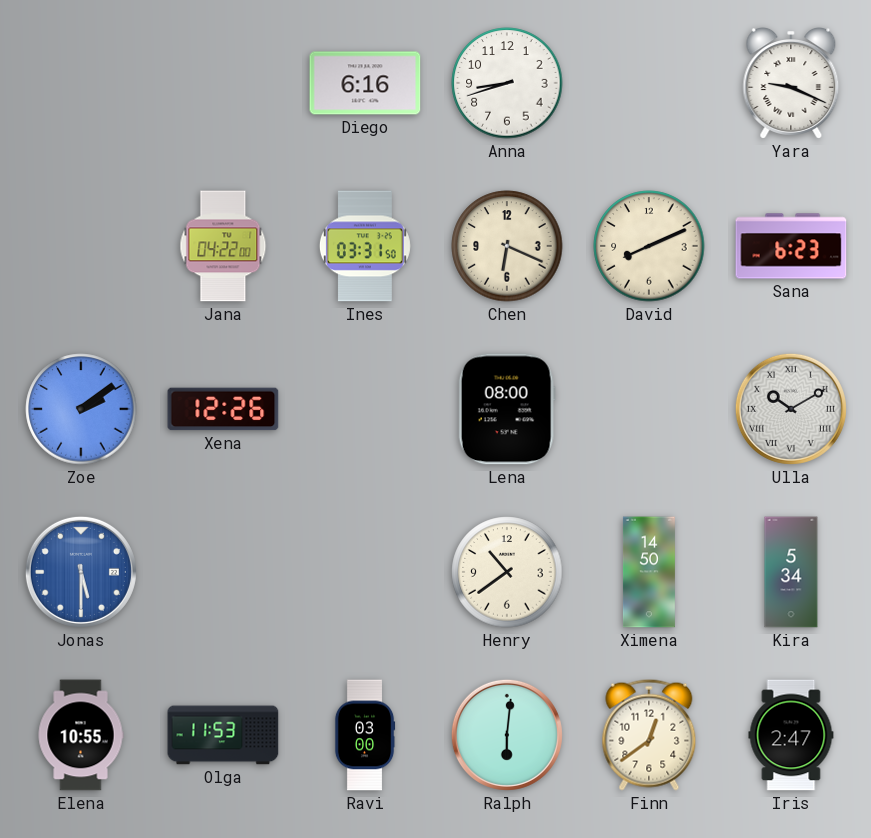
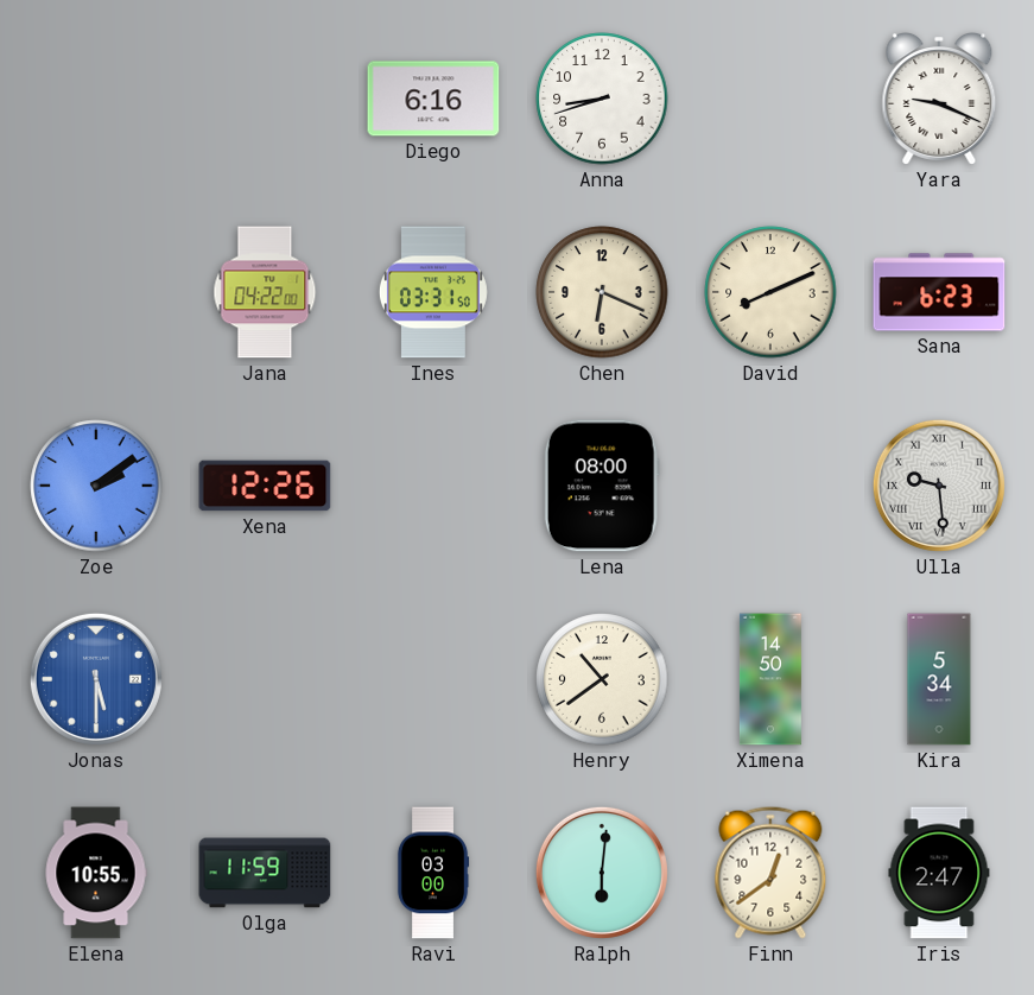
Ulla: 10:10 -> 9:29
Olga: 11:53 -> 11:59
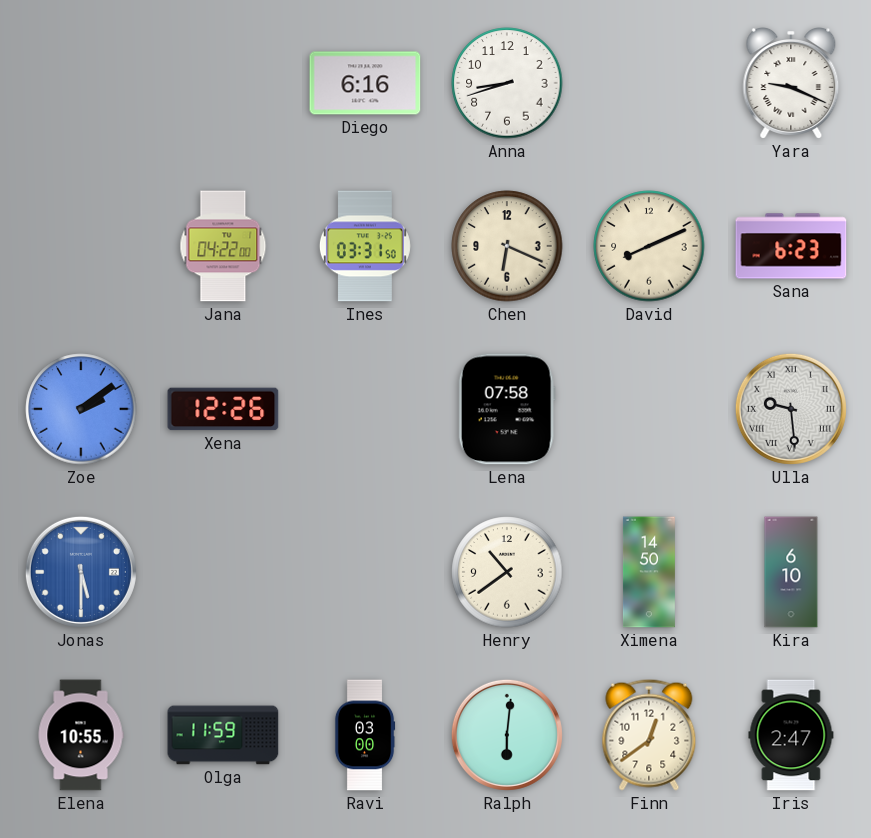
Lena: 08:00 -> 07:58
Kira: 5:34 -> 6:10
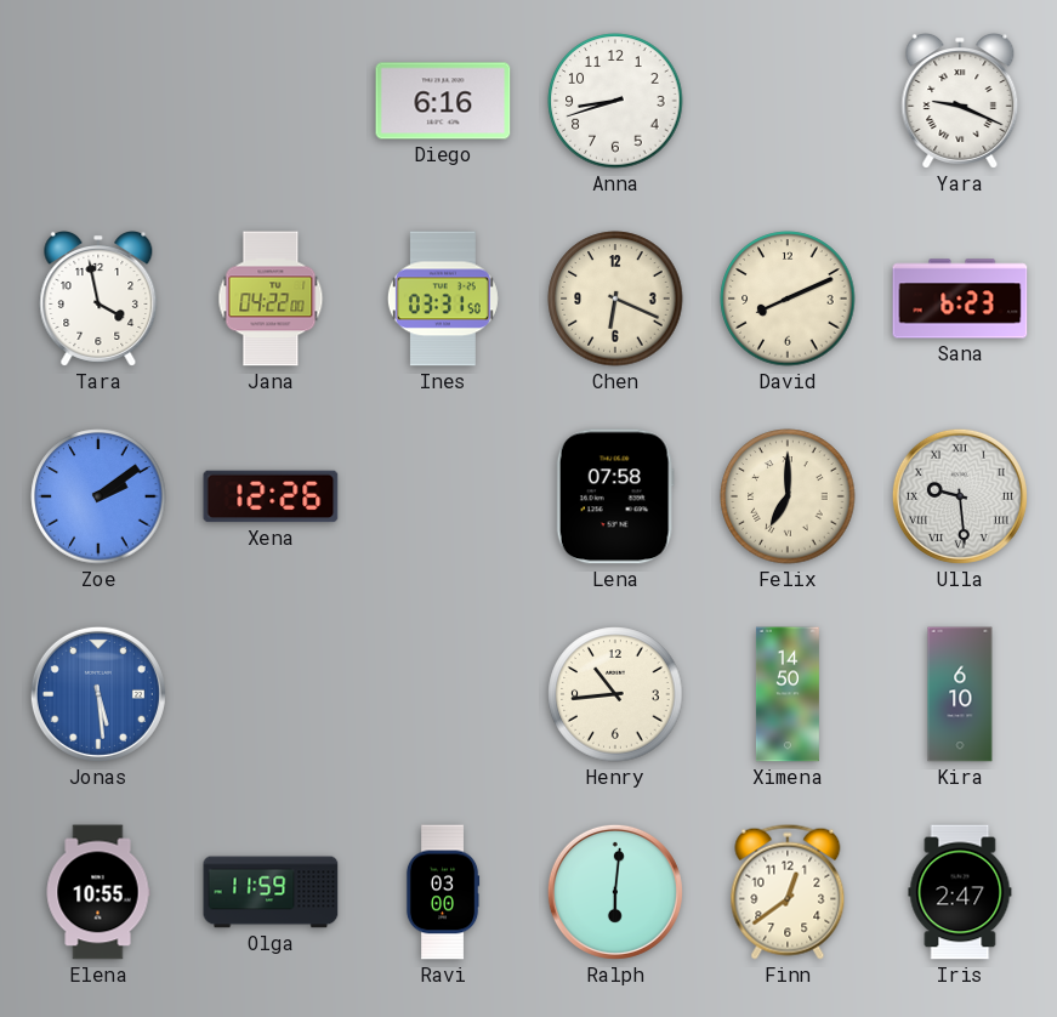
Tara: none -> 3:58
Felix: none -> 7:00
Jonas: 5:30 -> 5:29
Henry: 10:39 -> 10:44
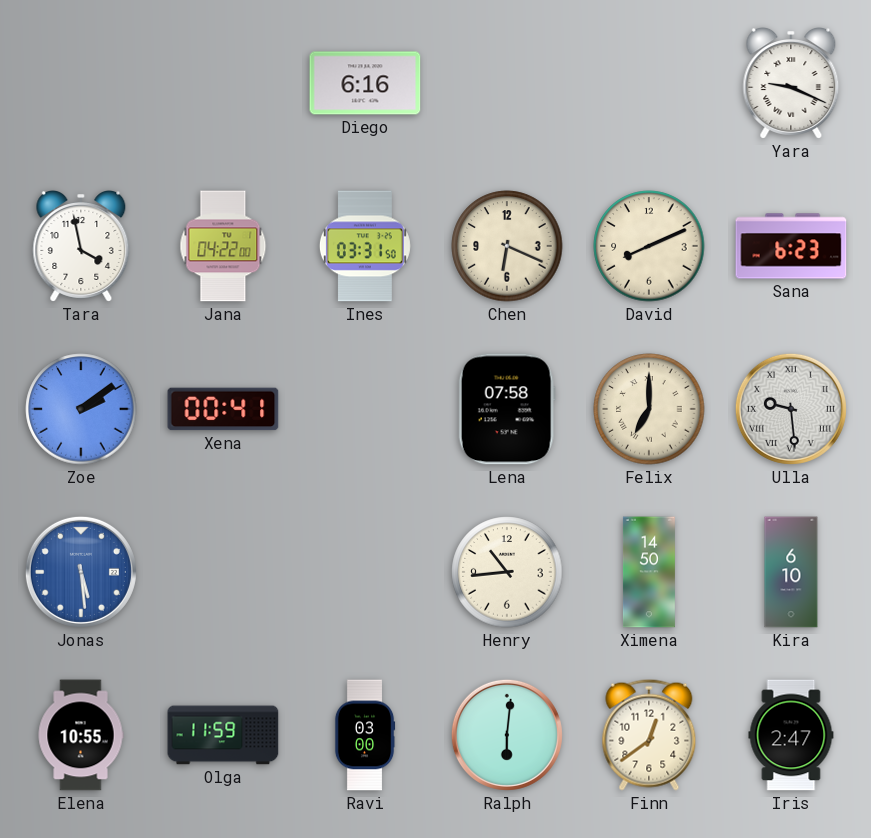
Anna: 8:42 -> none
Xena: 12:26 -> 00:41
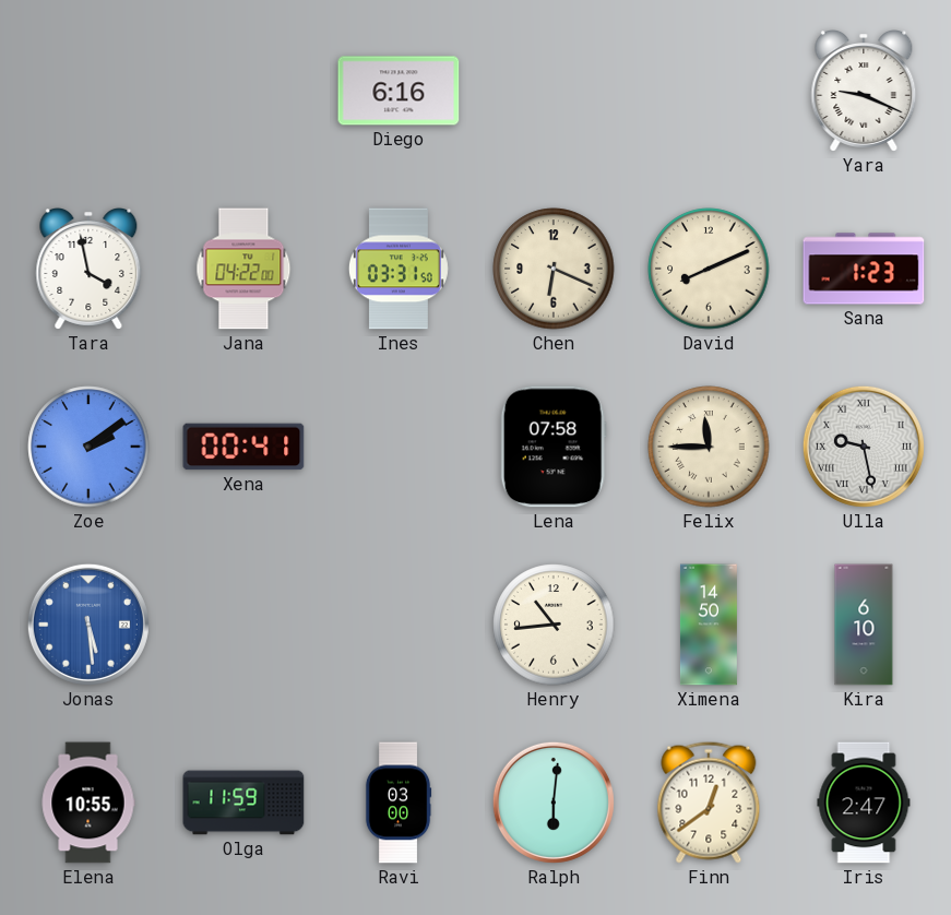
Sana: 6:23 -> 1:23
Felix: 7:00 -> 11:45
Ulla: 9:29 -> 9:28
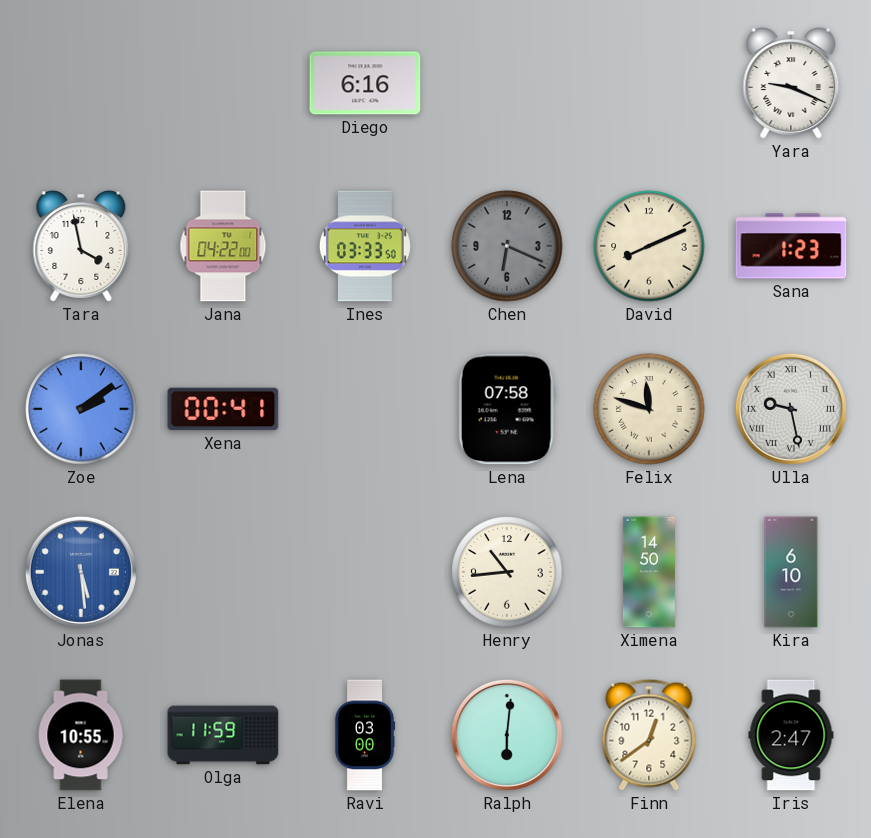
Ines: 03:31 -> 03:33
Chen dial: cream -> grey
Felix: 11:45 -> 11:48
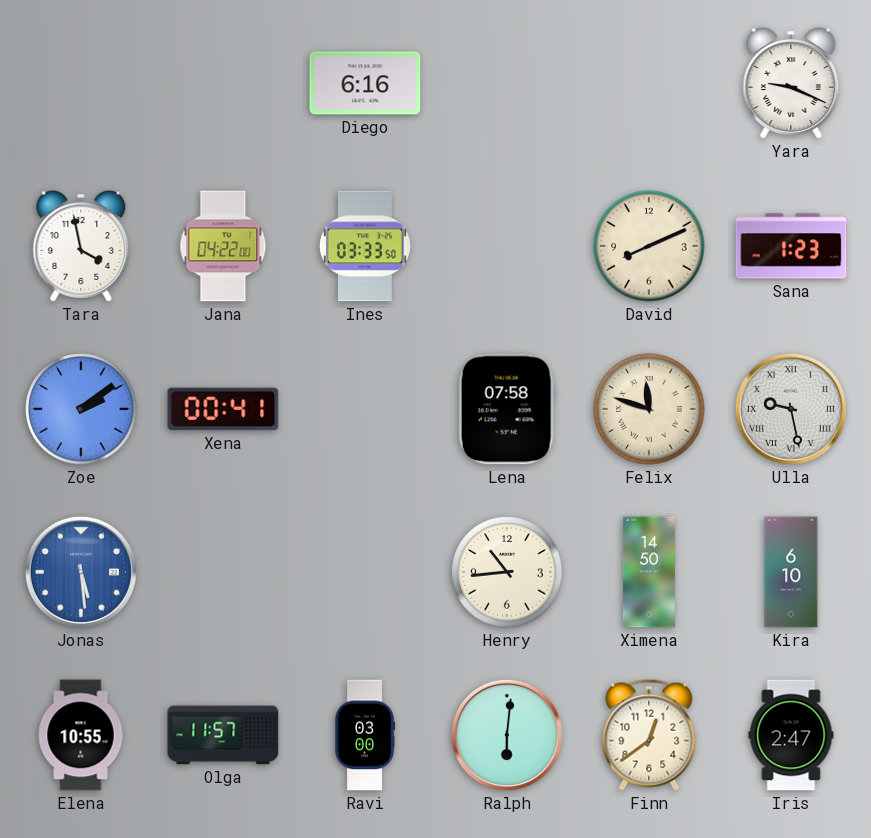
Chen: 6:19 -> none
Olga: 11:59 -> 11:57
